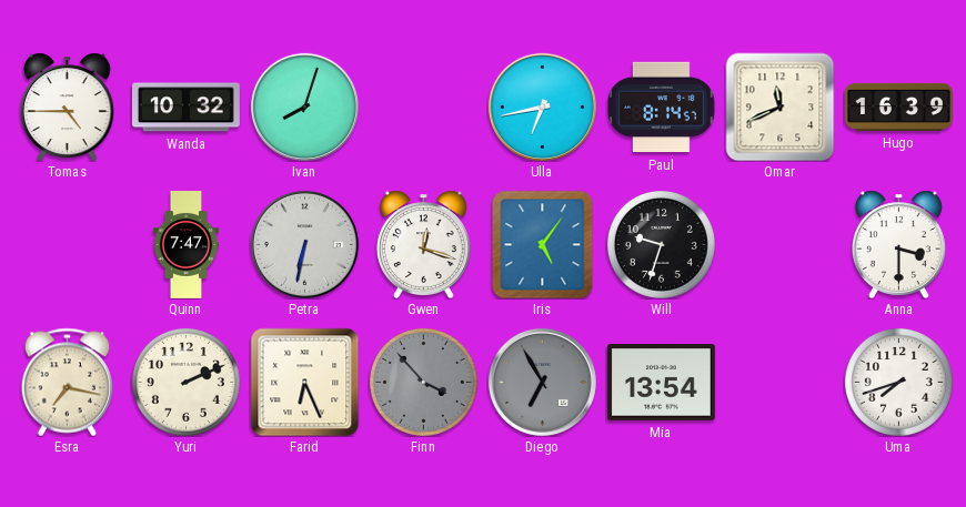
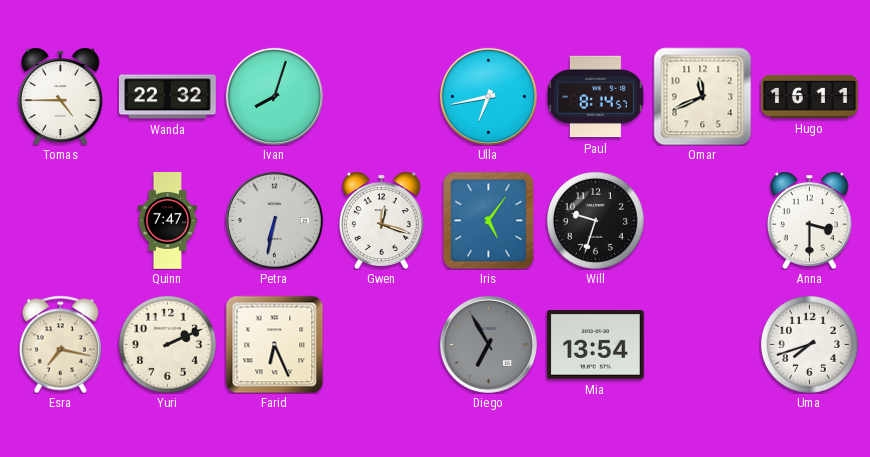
Wanda: 10:32 -> 22:32
Hugo: 16:39 -> 16:11
Finn: 3:53 -> none
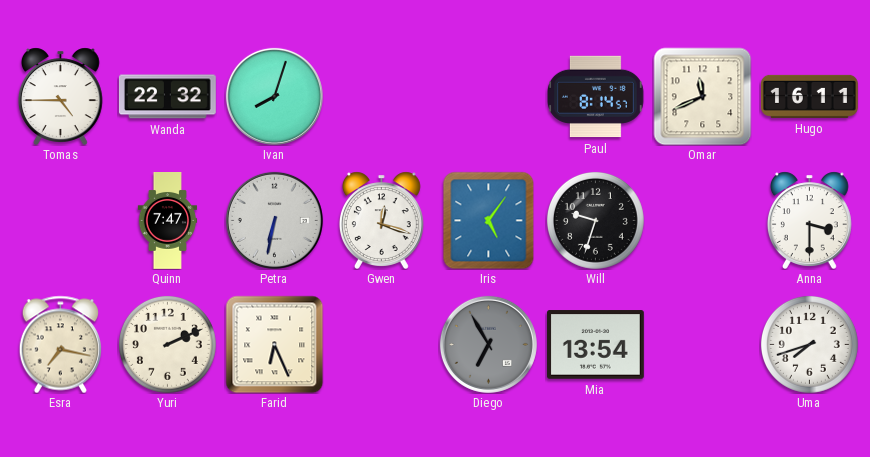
Ulla: 6:43 -> none
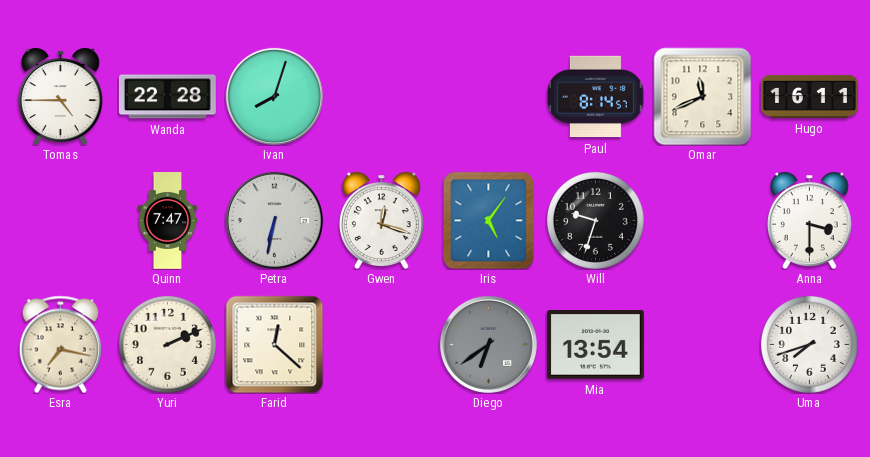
Wanda: 22:32 -> 22:28
Farid: 6:26 -> 12:22
Diego: 6:55 -> 6:39
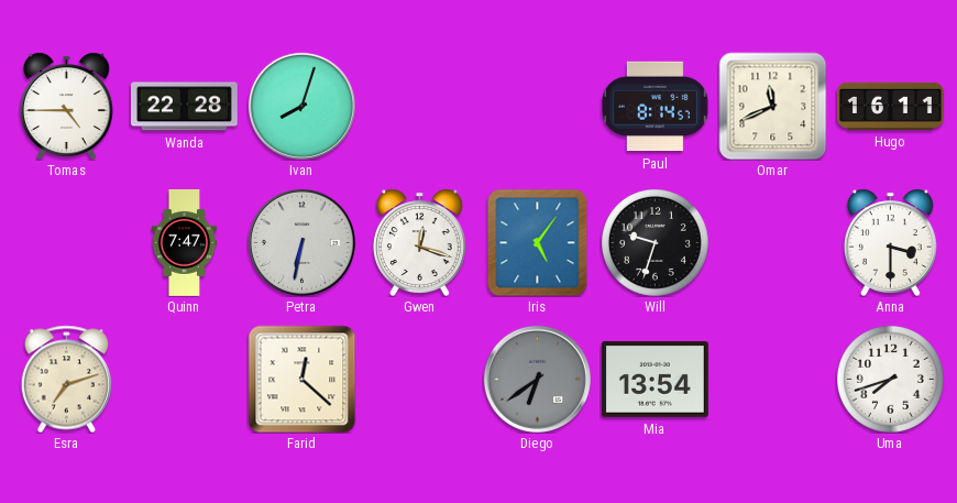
Esra: 7:17 -> 7:12
Yuri: 2:11 -> none
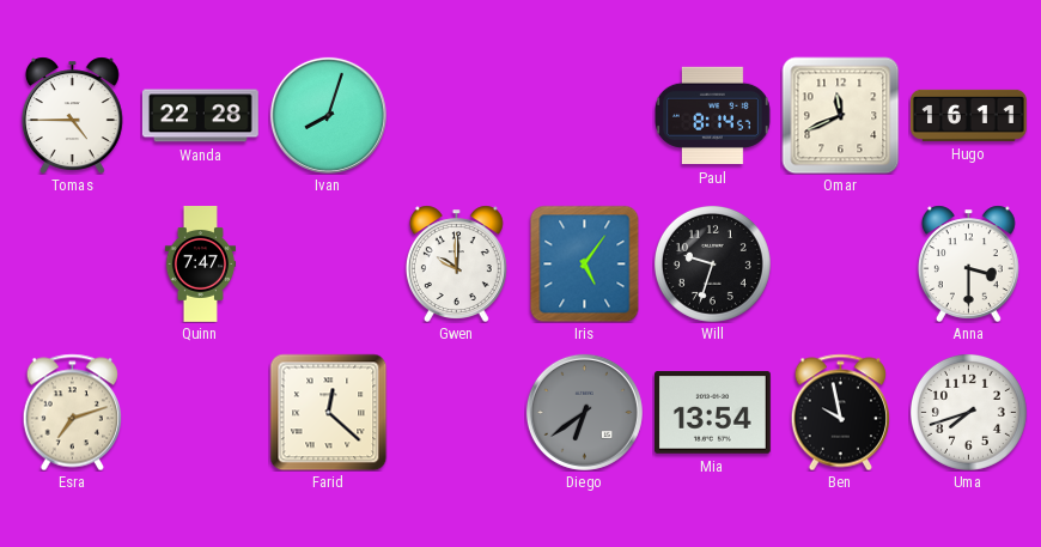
Petra: 6:32 -> none
Gwen: 12:18 -> 10:00
Ben: none -> 9:58
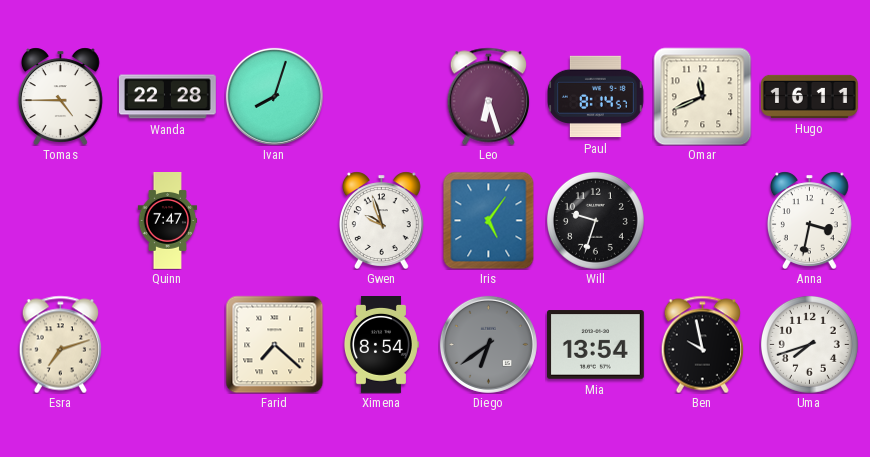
Leo: none -> 6:27
Gwen: 10:00 -> 9:57
Anna: 3:30 -> 3:32
Farid: 12:22 -> 7:22
Ximena: none -> 8:54
